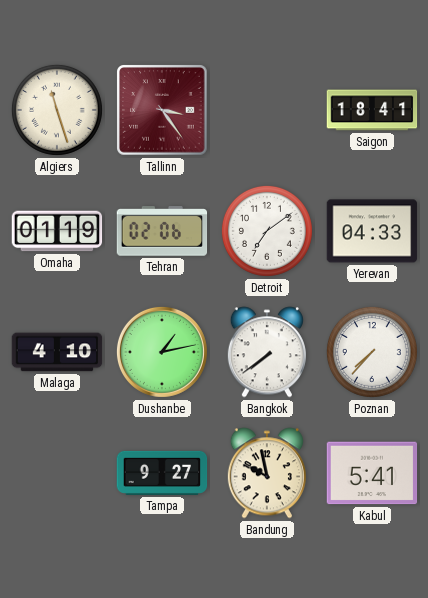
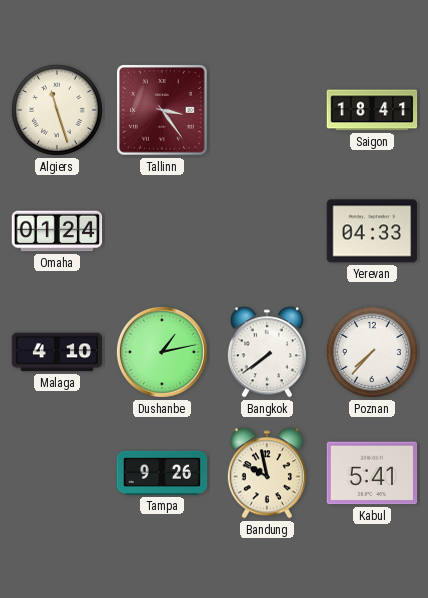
Omaha: 01:19 -> 01:24
Tehran: 02:06 -> none
Detroit: 7:09 -> none
Tampa: 9:27 -> 9:26
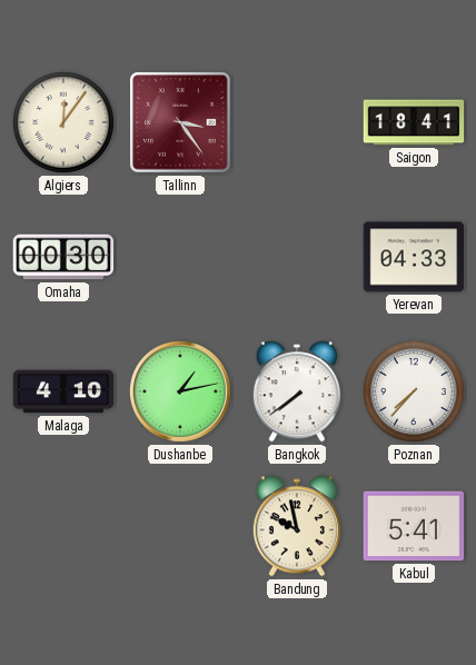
Algiers: 11:27 -> 12:06
Omaha: 01:24 -> 00:30
Tampa: 9:26 -> none
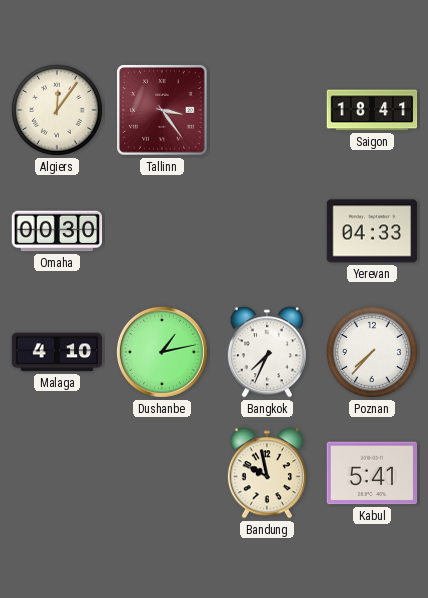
Bangkok: 7:39 -> 7:34
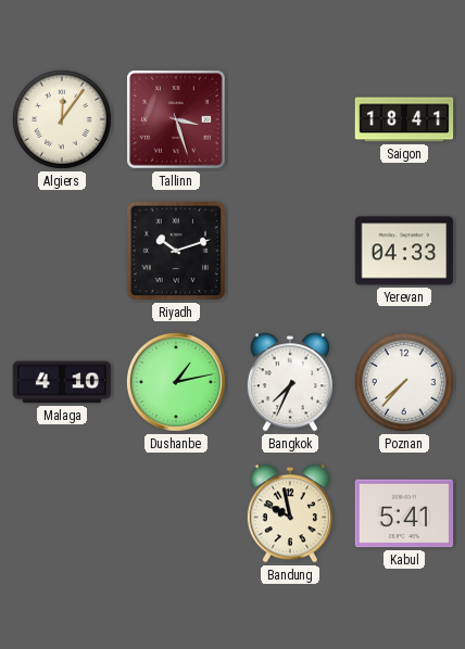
Tallinn: 3:24 -> 3:27
Omaha: 00:30 -> none
Riyadh: none -> 10:12
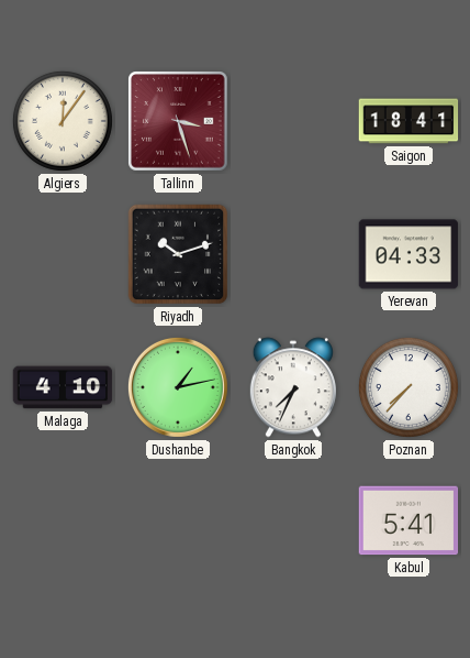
Bandung: 9:58 -> none
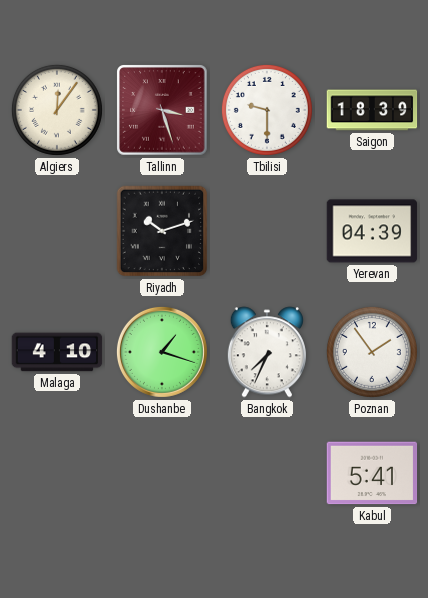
Tbilisi: none -> 9:30
Saigon: 18:41 -> 18:39
Yerevan: 04:33 -> 04:39
Dushanbe: 1:13 -> 1:18
Poznan: 7:37 -> 1:54
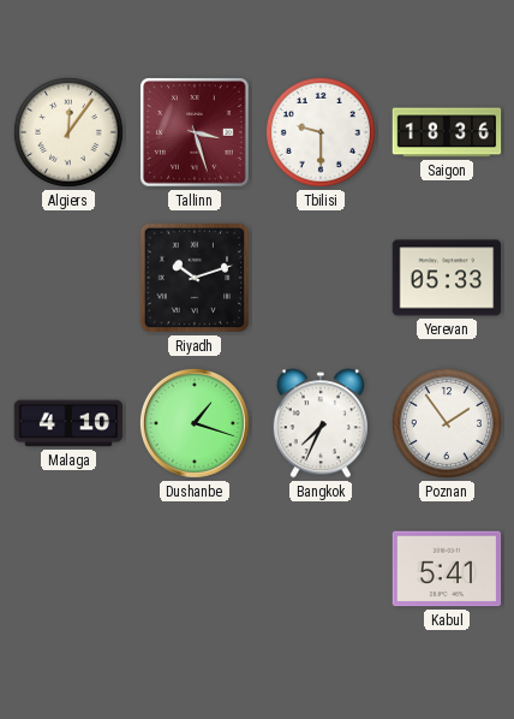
Saigon: 18:39 -> 18:36
Yerevan: 04:39 -> 05:33
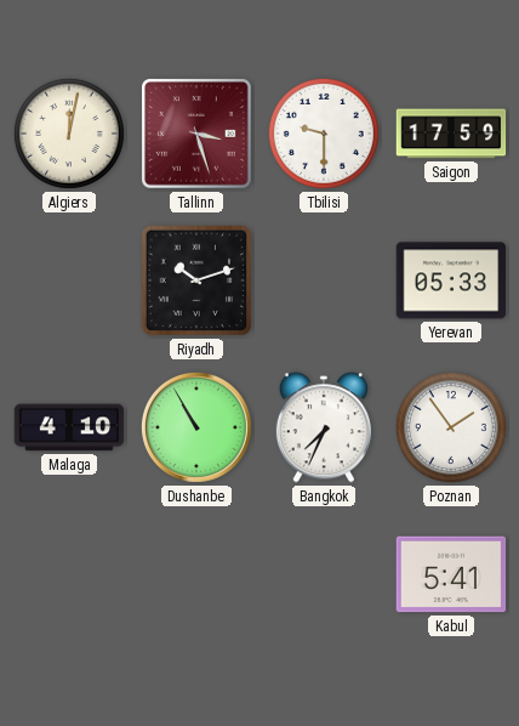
Algiers: 12:06 -> 12:02
Saigon: 18:36 -> 17:59
Dushanbe: 1:18 -> 10:55
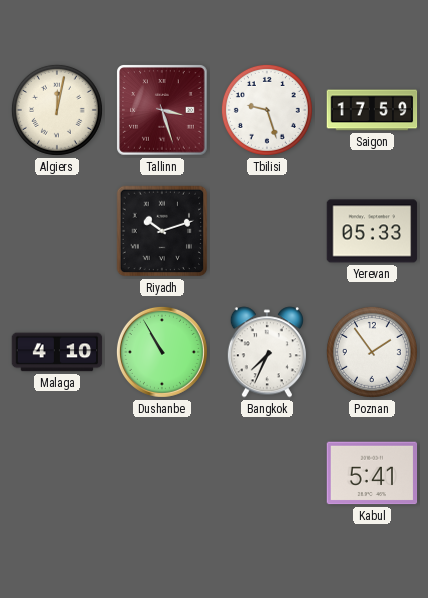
Tbilisi: 9:30 -> 9:27
